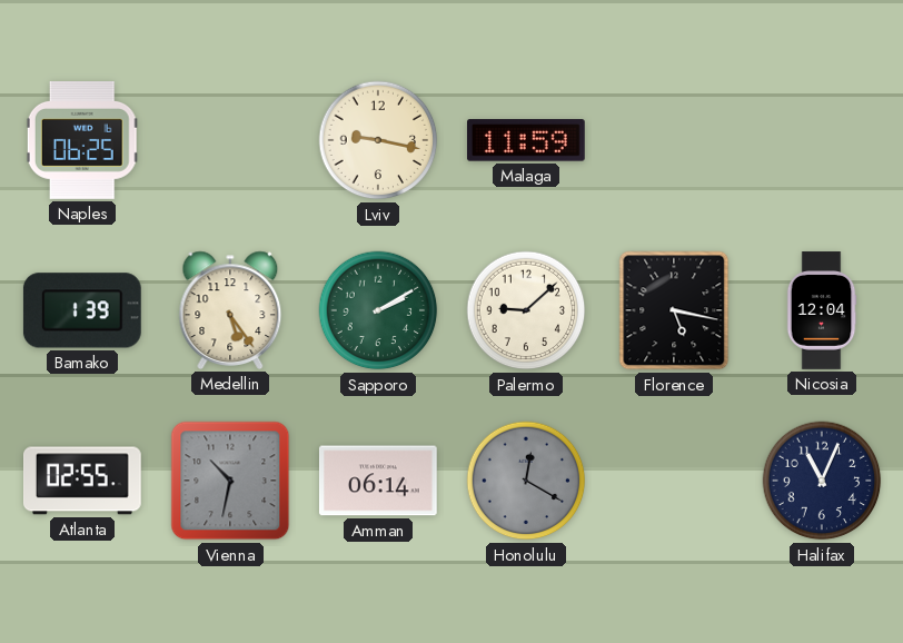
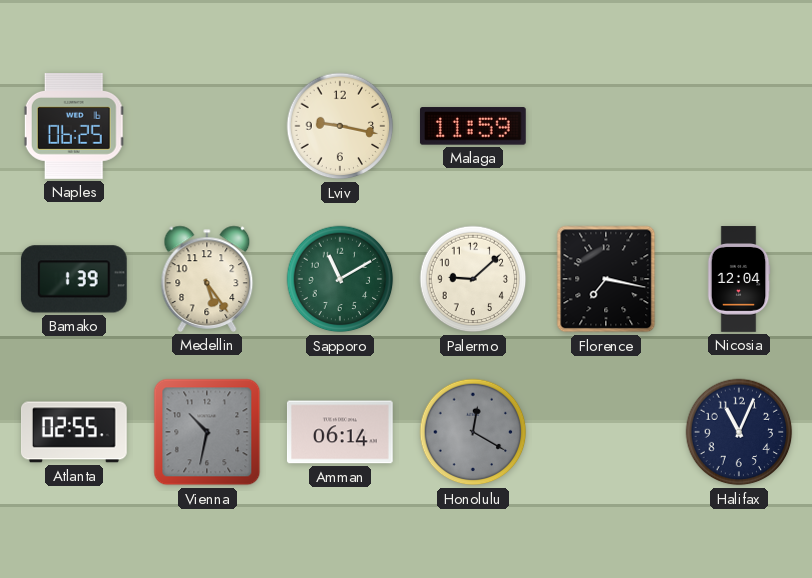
Sapporo: 2:10 -> 11:10
Florence: 5:17 -> 7:17
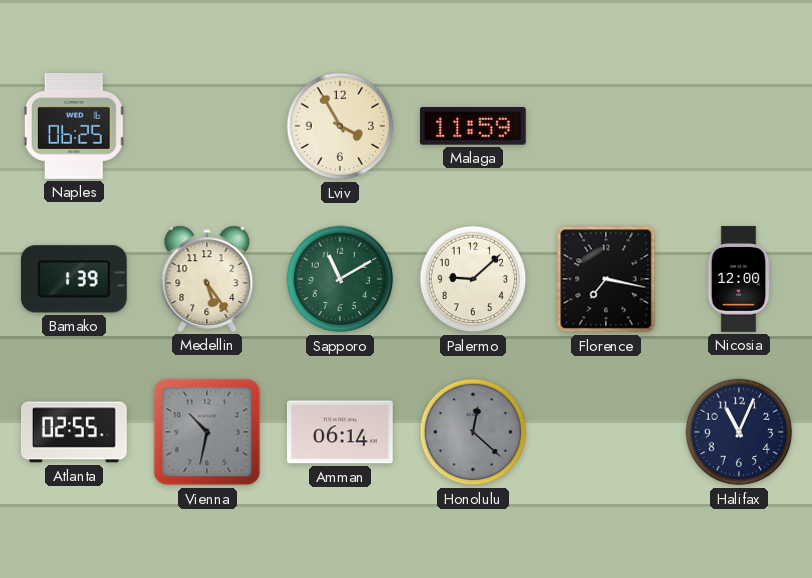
Lviv: 9:17 -> 3:55
Nicosia: 12:04 -> 12:00
Honolulu: 12:20 -> 12:22
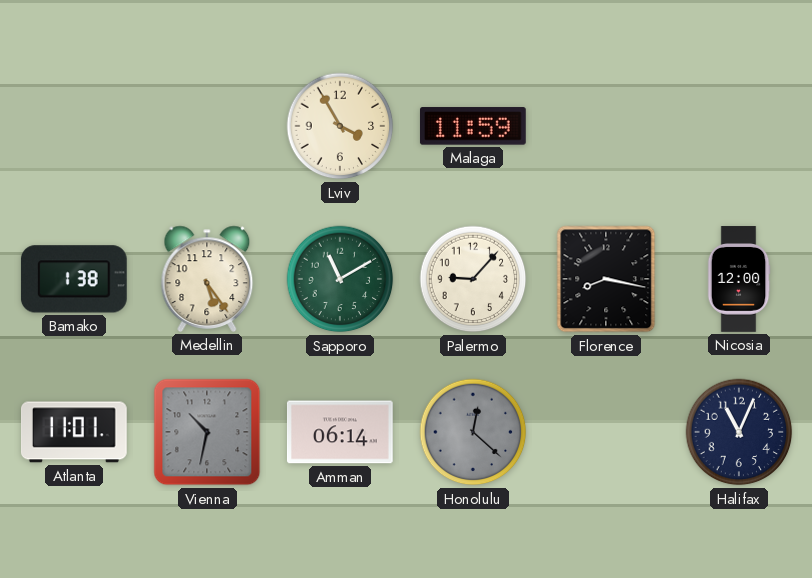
Naples: 06:25 -> none
Bamako: 1:39 -> 1:38
Palermo: 9:08 -> 9:07
Florence: 7:17 -> 8:17
Atlanta: 02:55 -> 11:01
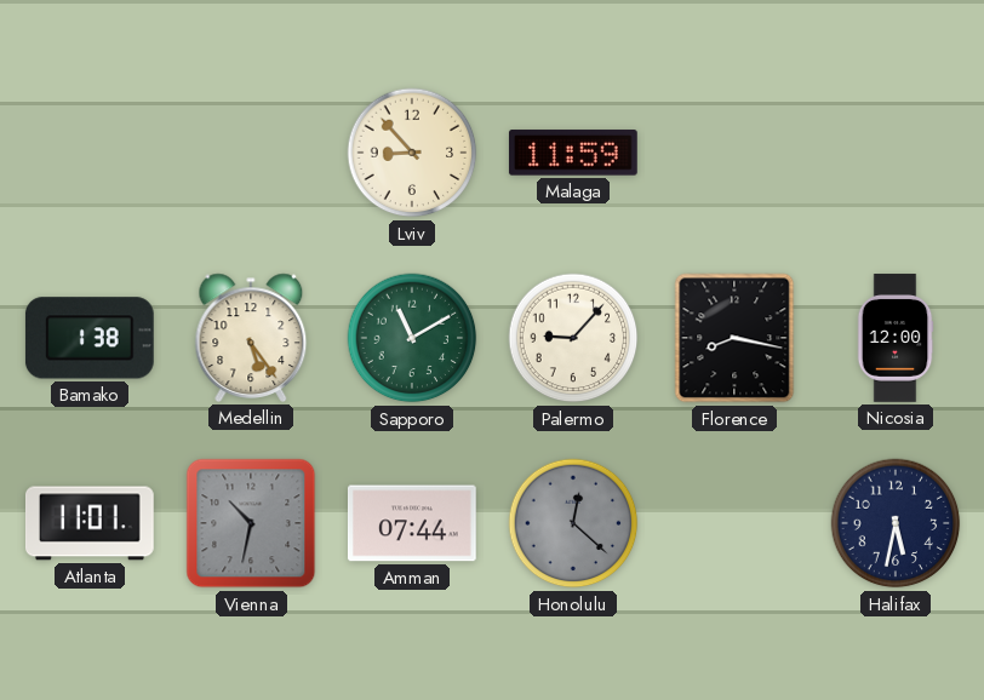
Lviv: 3:55 -> 8:53
Amman: 06:14 -> 07:44
Halifax: 11:04 -> 5:32
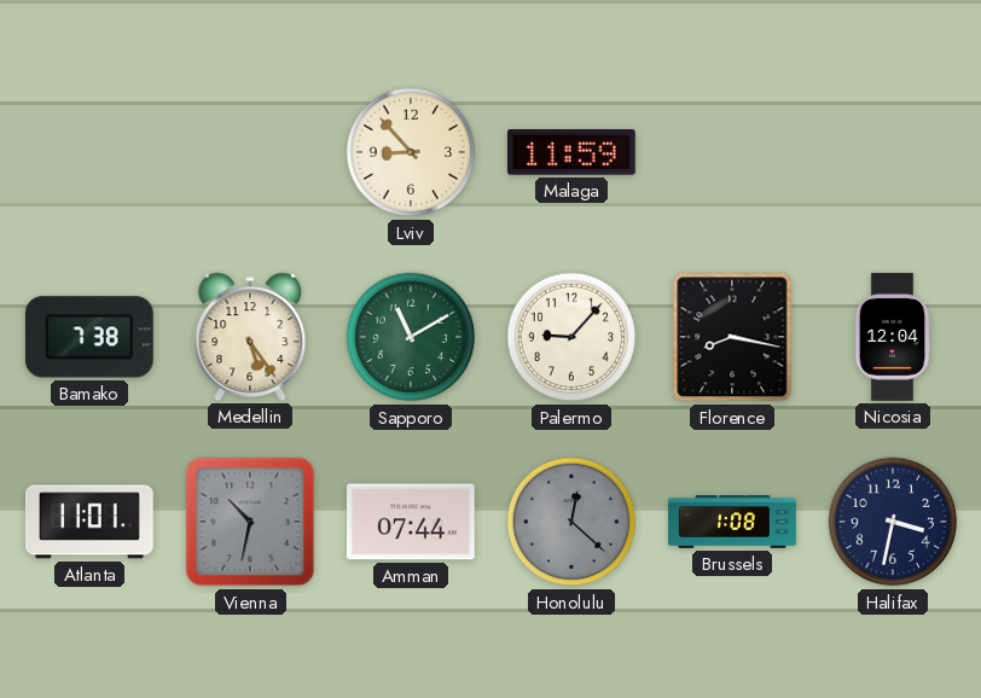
Bamako: 1:38 -> 7:38
Nicosia: 12:00 -> 12:04
Brussels: none -> 1:08
Halifax: 5:32 -> 3:32
